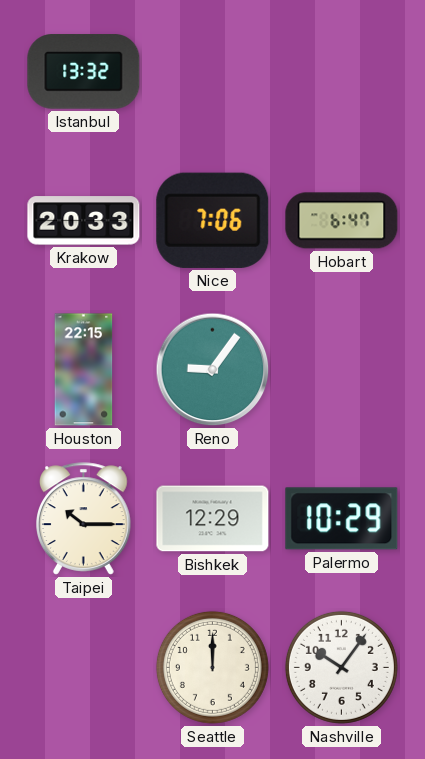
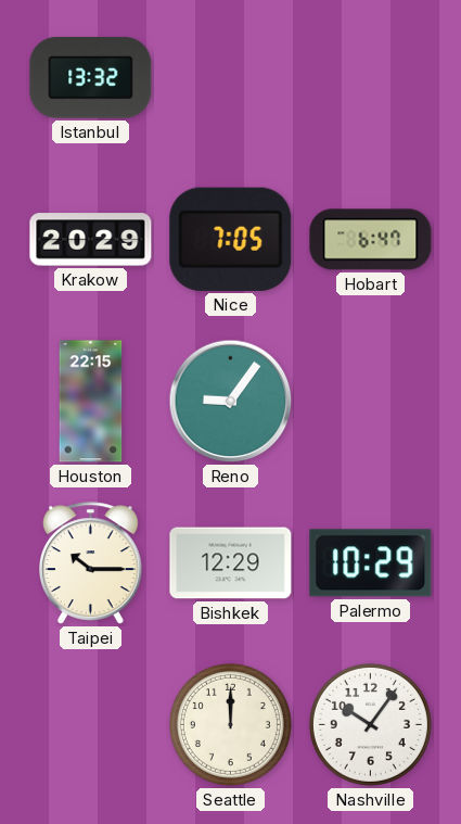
Krakow: 20:33 -> 20:29
Nice: 7:06 -> 7:05
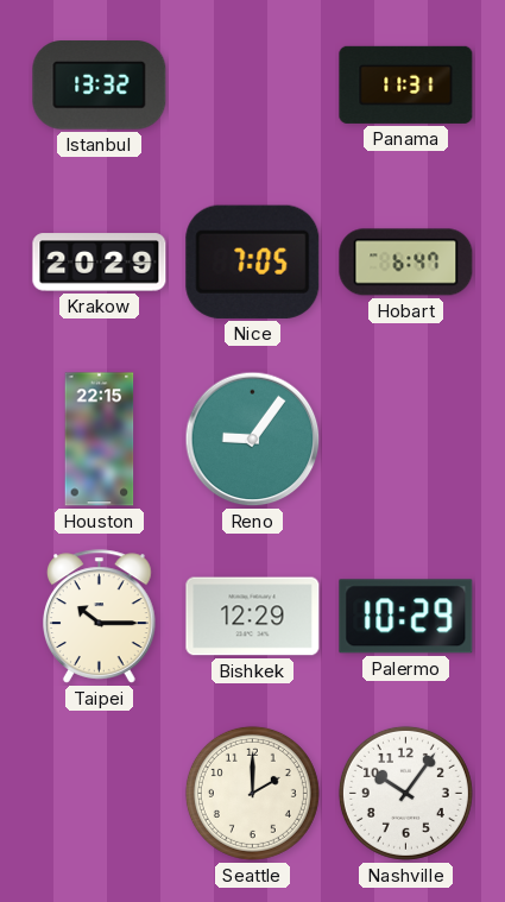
Panama: none -> 11:31
Seattle: 12:00 -> 2:00
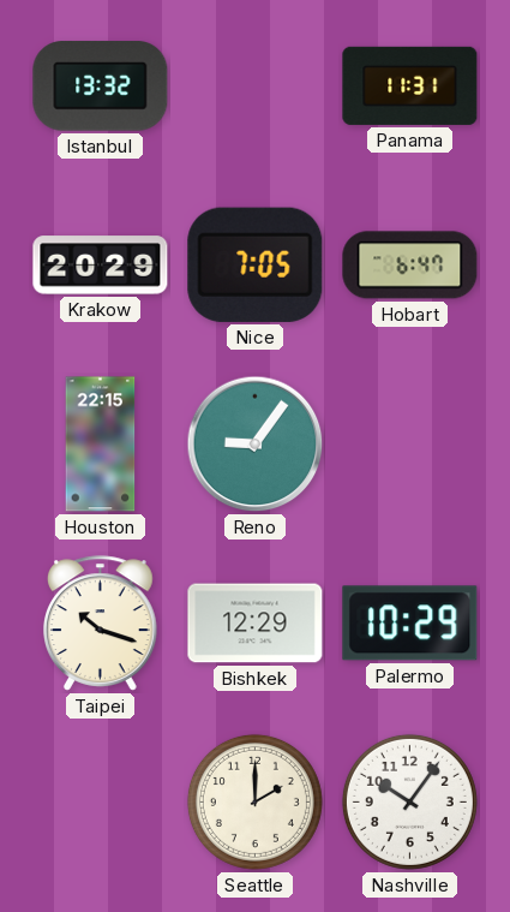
Taipei: 10:15 -> 10:18
